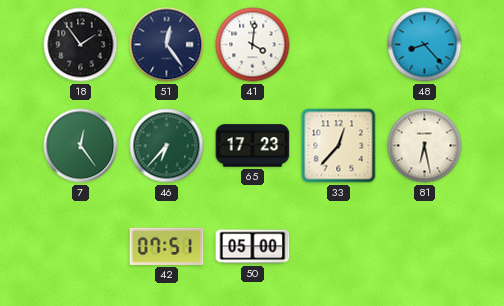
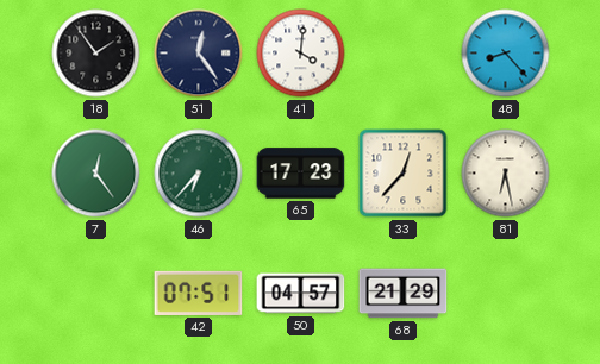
50: 05:00 -> 04:57
68: none -> 21:29
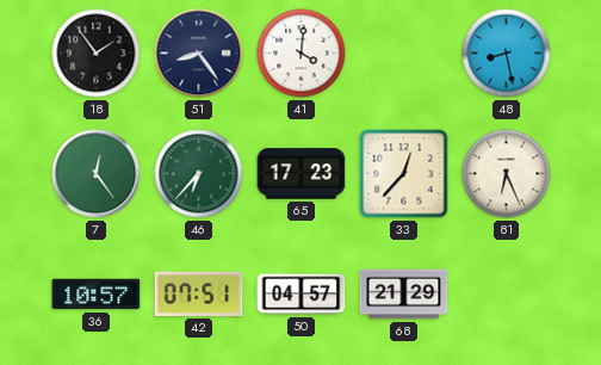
51: 12:24 -> 8:24
48: 8:23 -> 8:28
81: 6:28 -> 6:26
36: none -> 10:57
